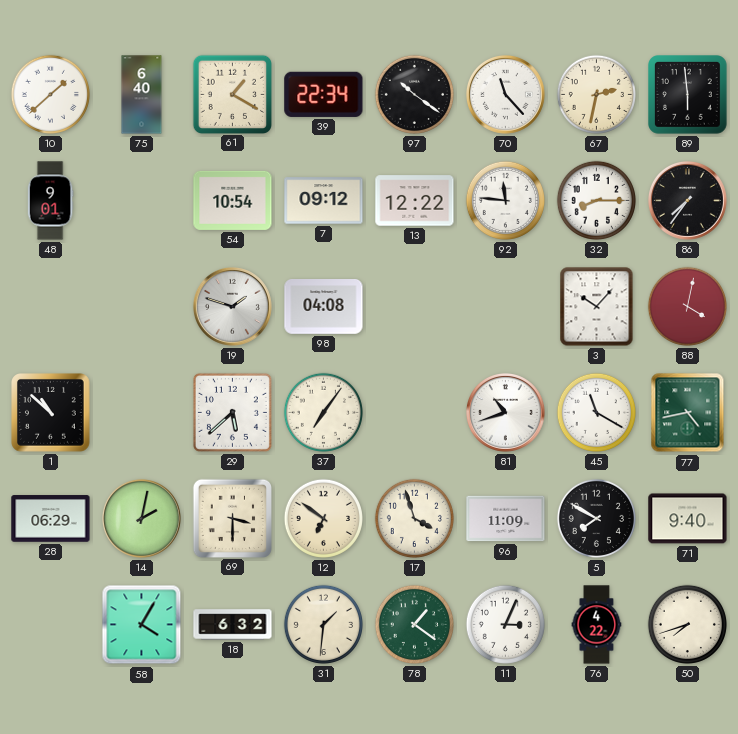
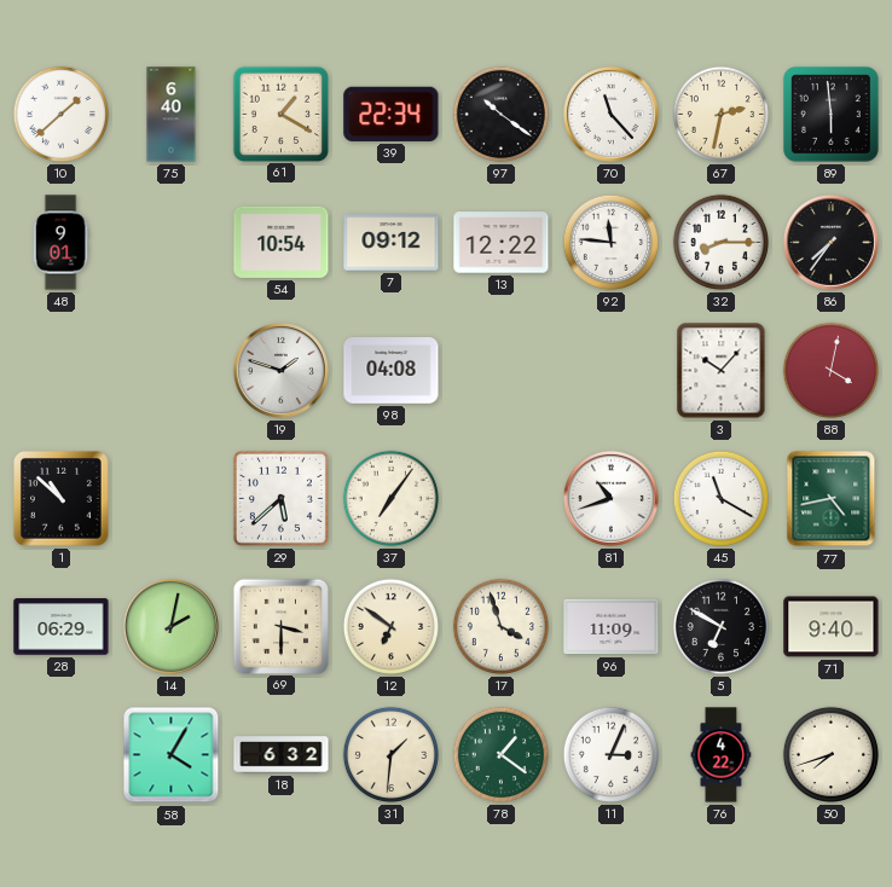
5: 7:50 -> 6:50
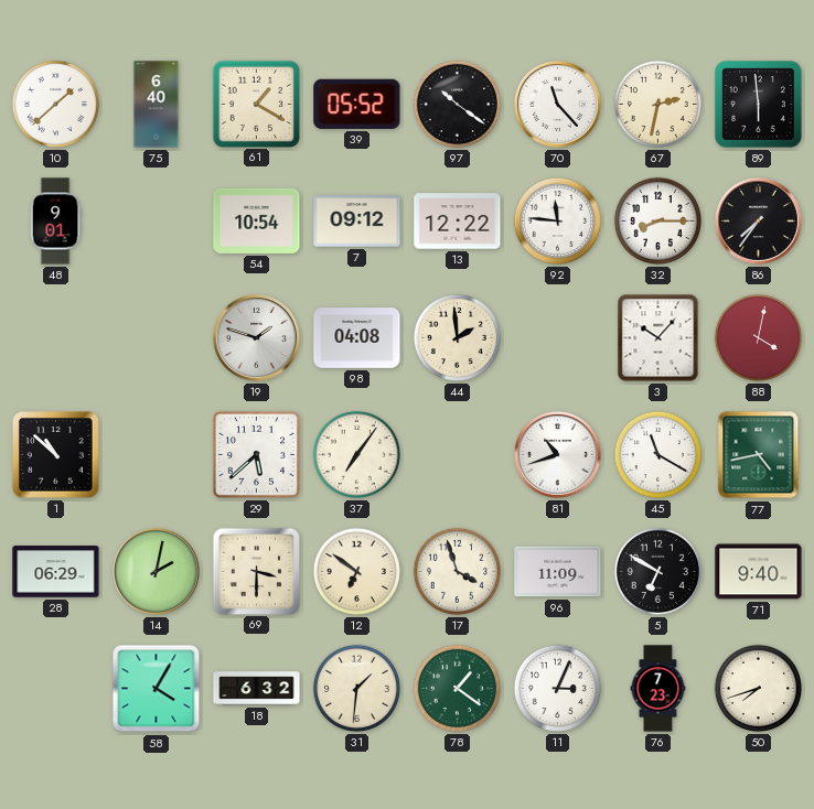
39: 22:34 -> 05:52
44: none -> 1:59
76: 4:22 -> 7:23
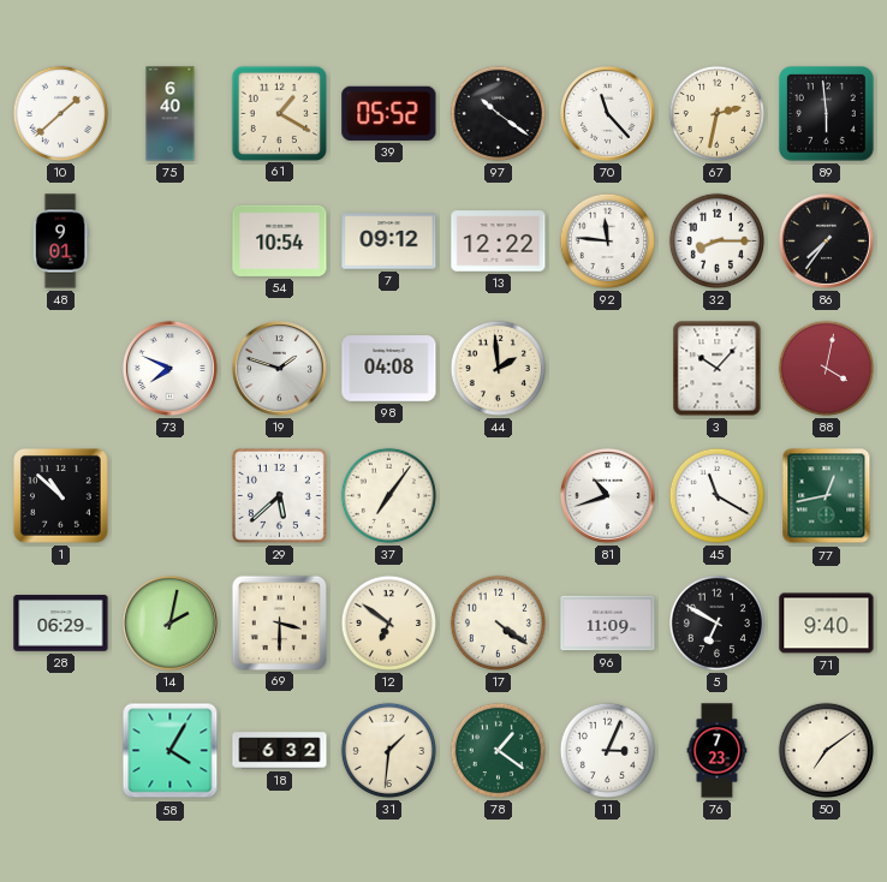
73: none -> 7:49
77: 4:43 -> 12:43
17: 3:57 -> 4:21
50: 7:42 -> 7:09
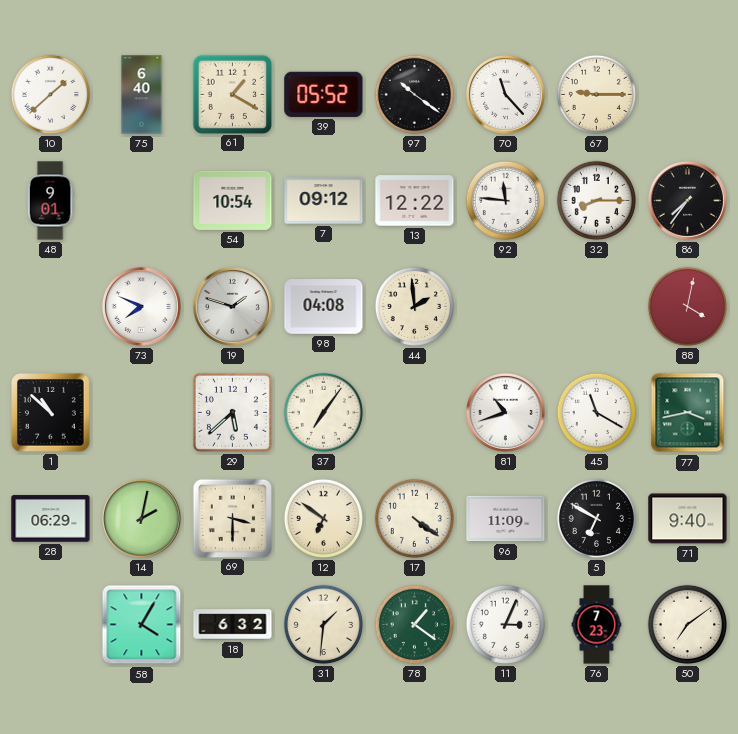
67: 2:32 -> 9:15
89: 5:59 -> none
3: 10:07 -> none
77: 12:43 -> 3:43
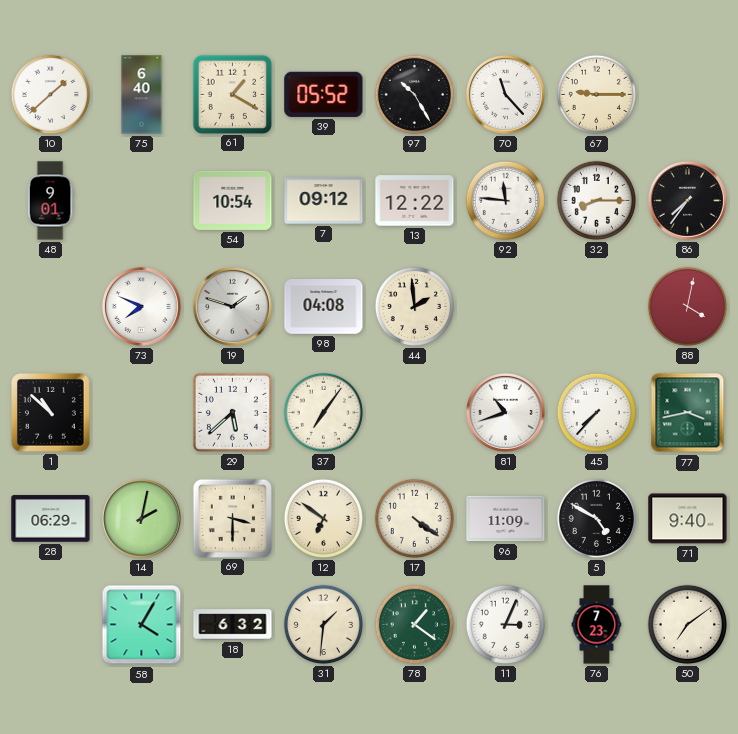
97: 10:21 -> 10:25
45: 11:20 -> 7:37
5: 6:50 -> 4:50
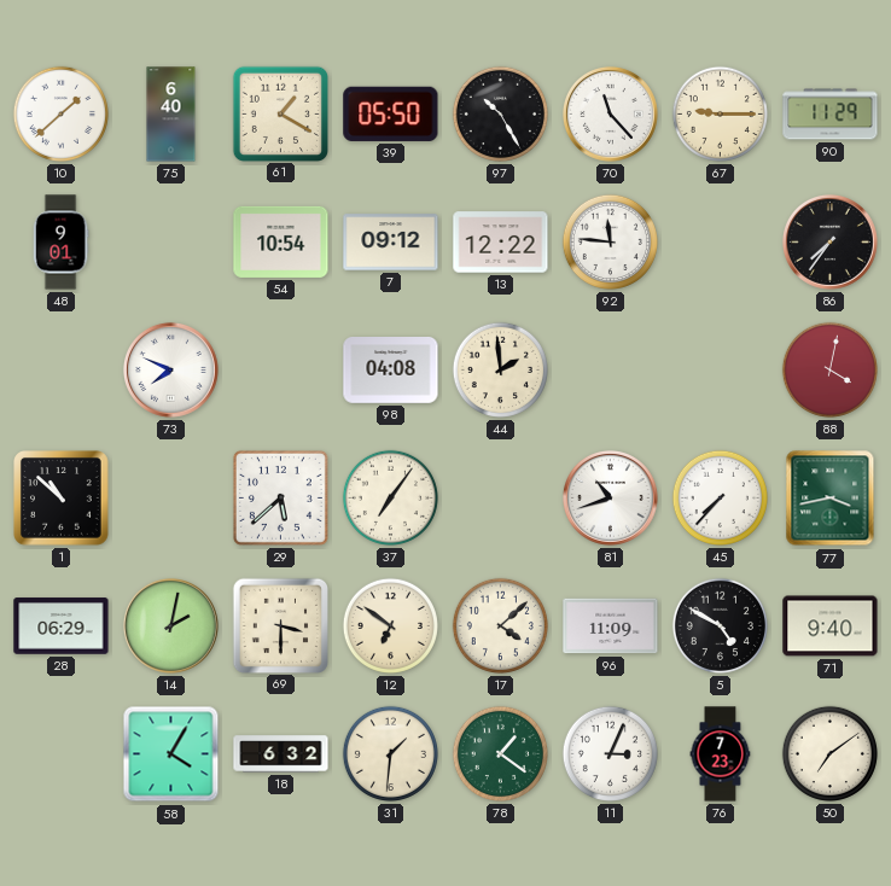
39: 05:52 -> 05:50
90: none -> 11:29
32: 8:15 -> none
19: 1:48 -> none
17: 4:21 -> 4:08
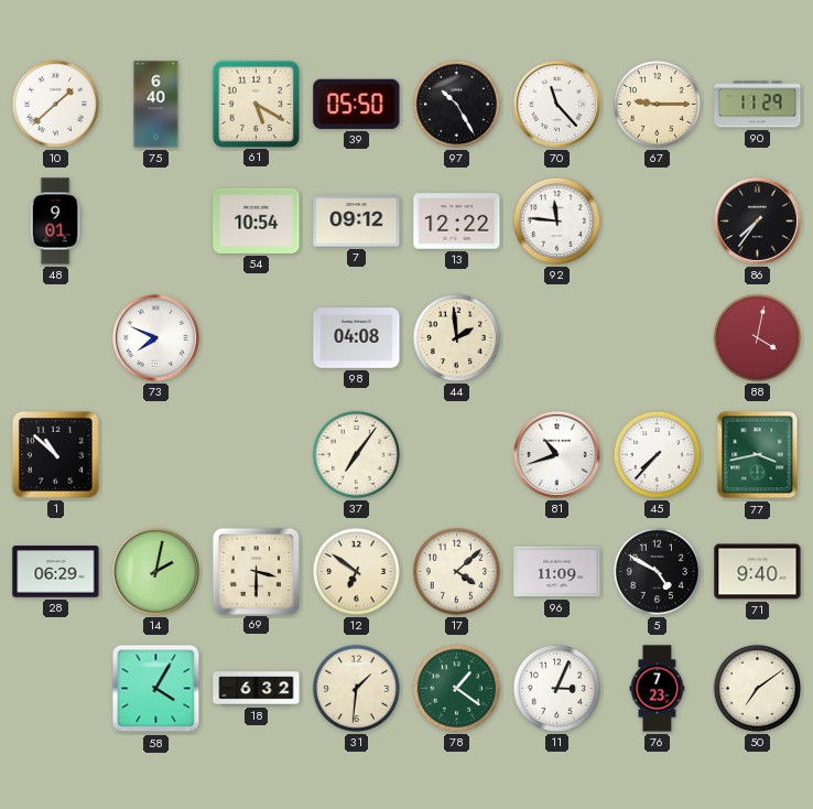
61: 1:20 -> 5:20
29: 5:38 -> none
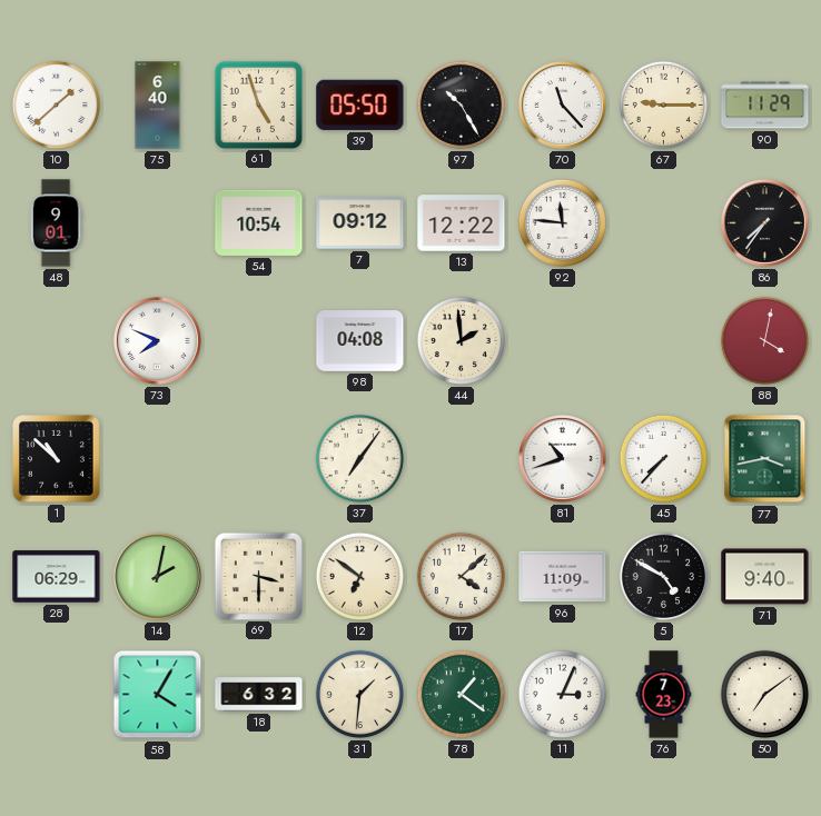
61: 5:20 -> 4:57
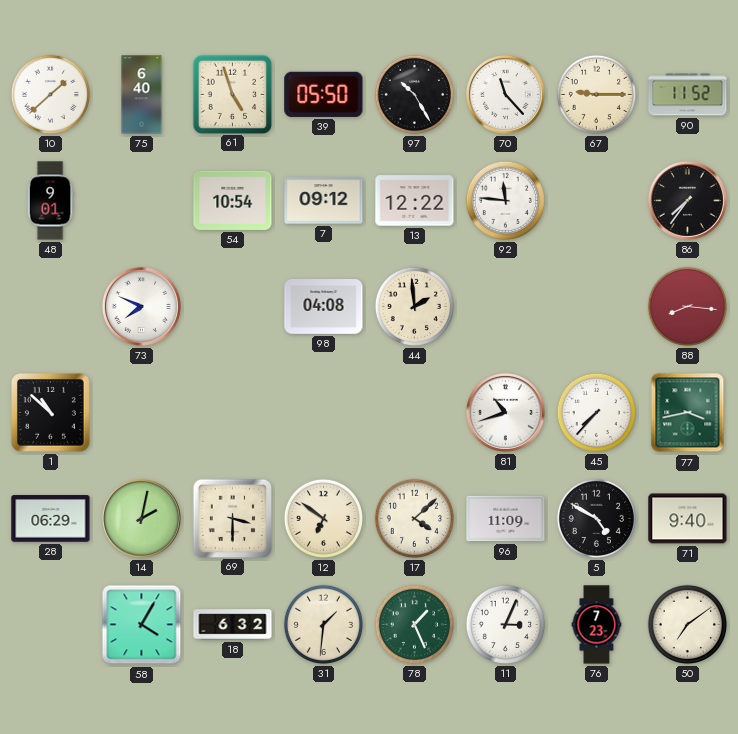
90: 11:29 -> 11:52
88: 4:02 -> 8:16
37: 7:06 -> none
78: 1:21 -> 1:26
